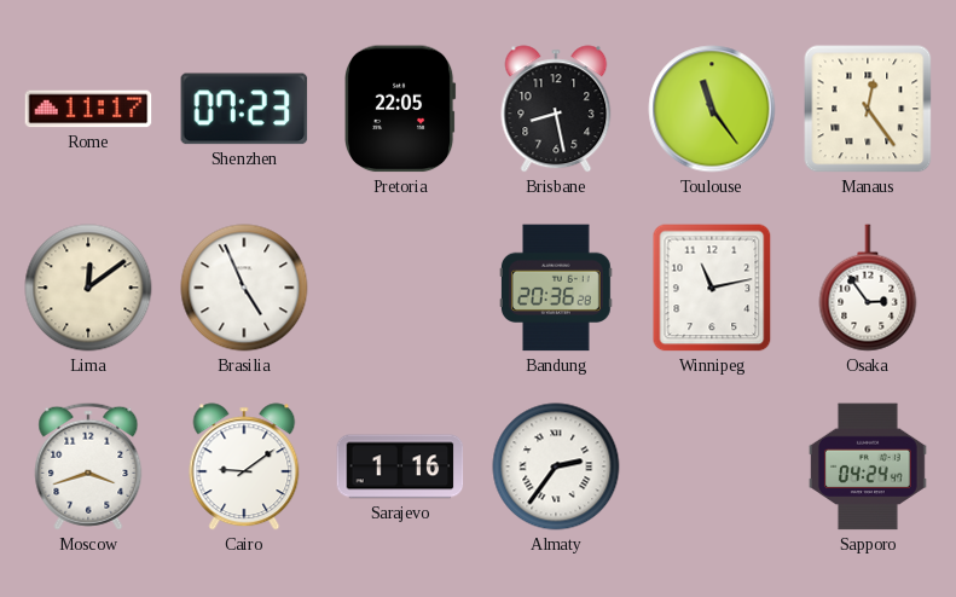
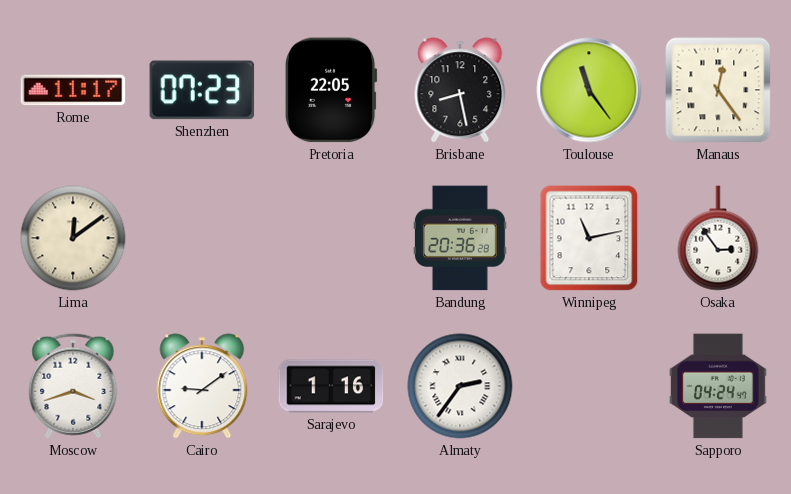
Brasilia: 4:56 -> none
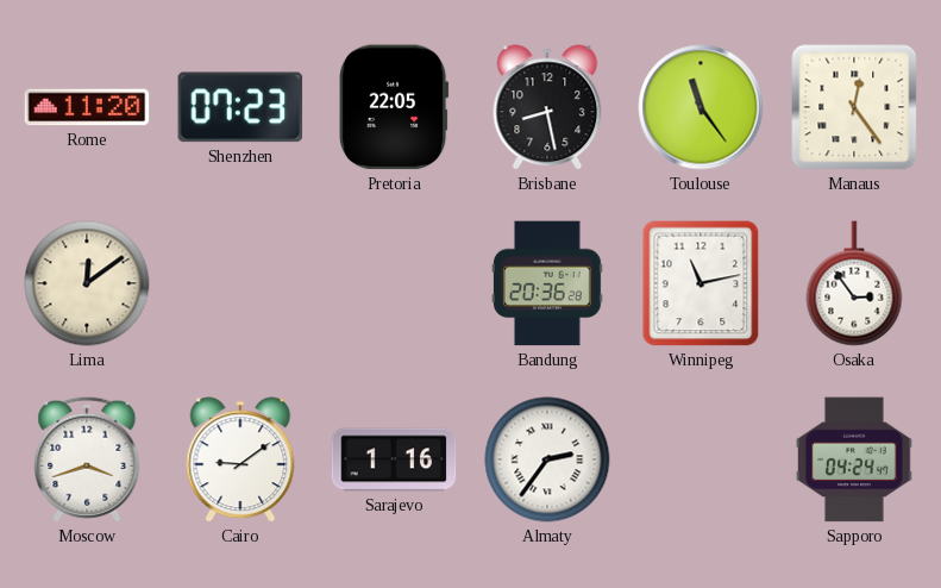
Rome: 11:17 -> 11:20
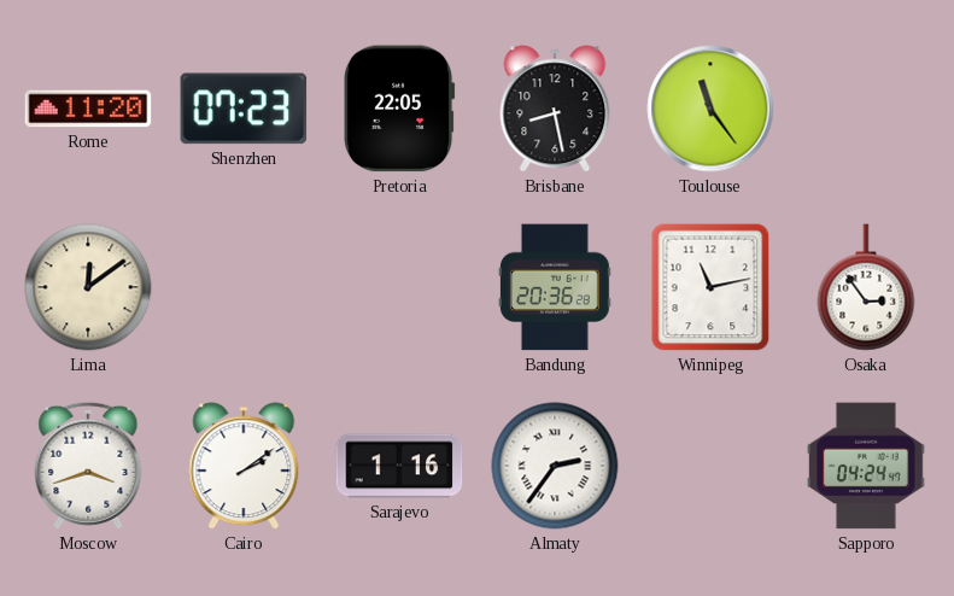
Manaus: 12:24 -> none
Cairo: 9:09 -> 2:09
